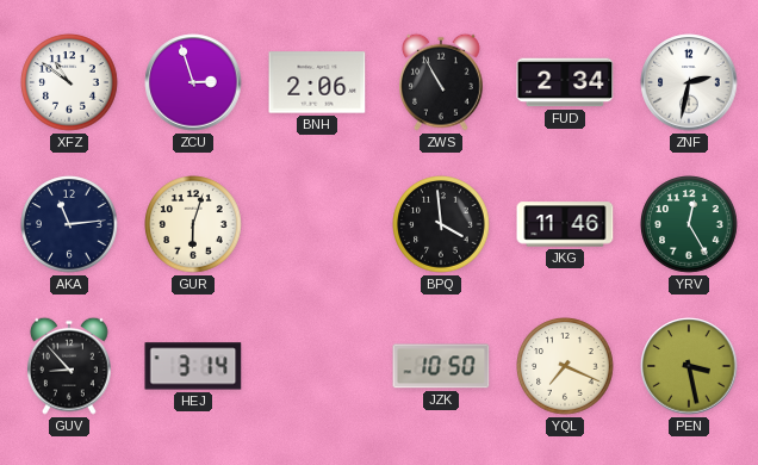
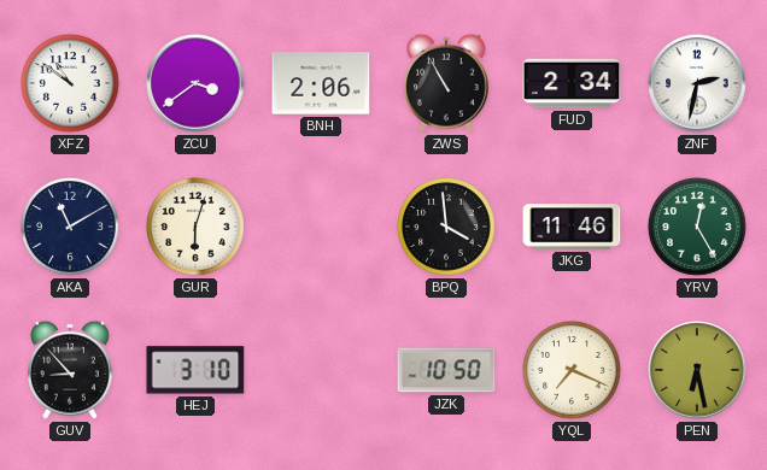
ZCU: 2:57 -> 3:39
AKA: 11:14 -> 11:10
HEJ: 3:14 -> 3:10
PEN: 3:28 -> 6:28
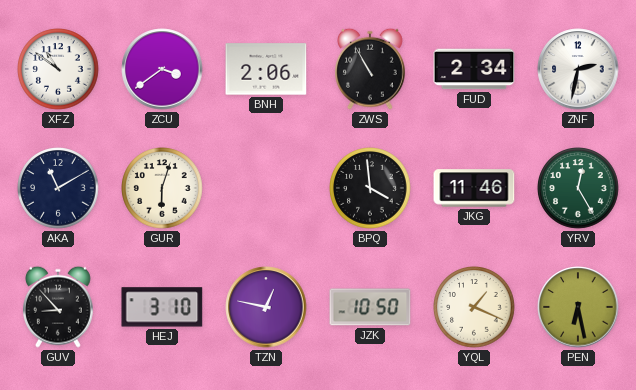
TZN: none -> 12:47
YQL: 7:19 -> 1:19
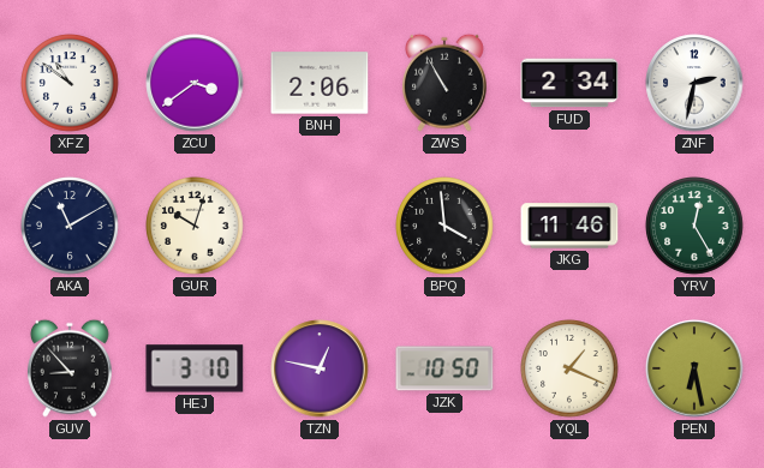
GUR: 6:03 -> 10:03
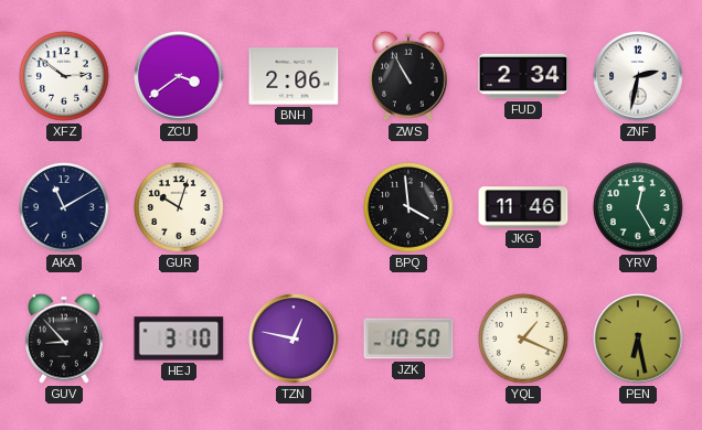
XFZ: 10:51 -> 2:51
